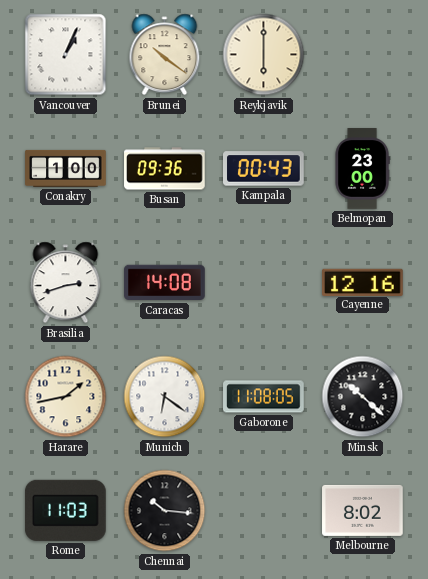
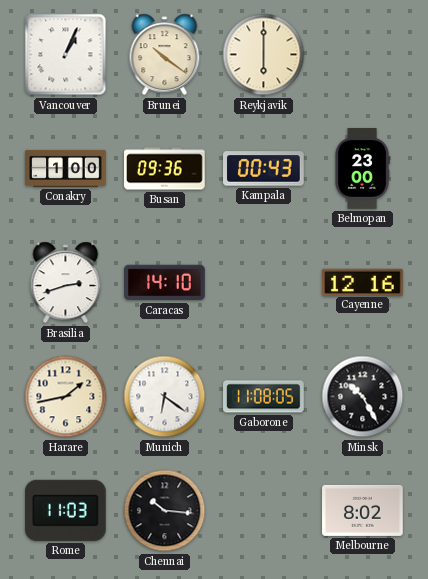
Caracas: 14:08 -> 14:10
Minsk: 10:22 -> 10:25
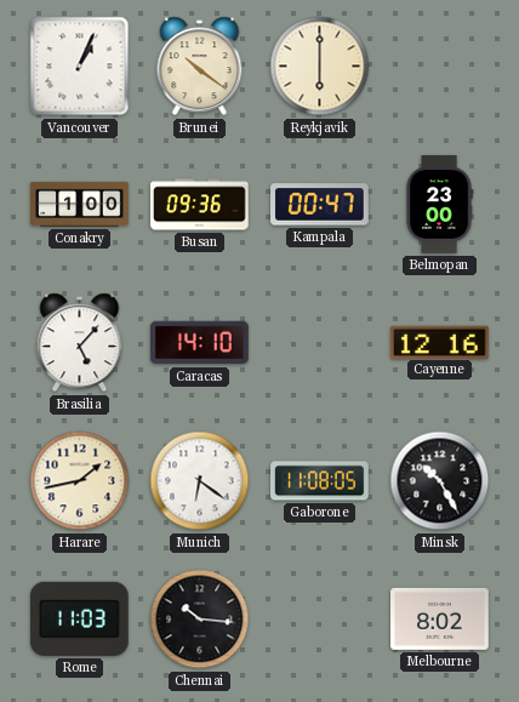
Kampala: 00:43 -> 00:47
Brasilia: 2:42 -> 5:07
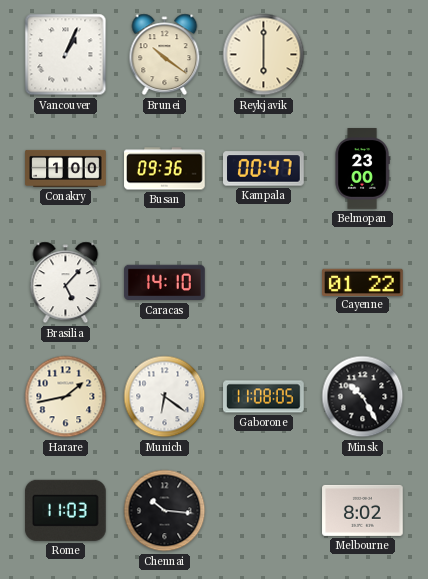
Cayenne: 12:16 -> 01:22
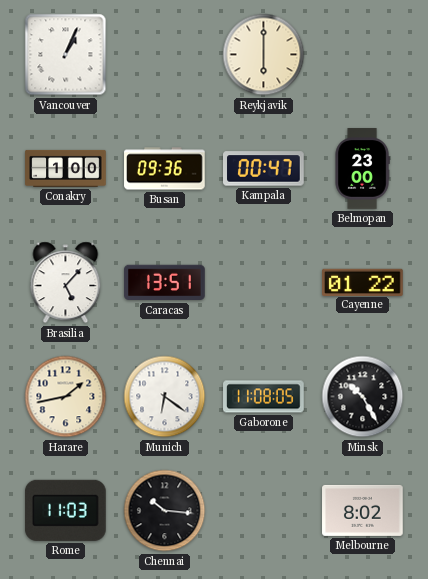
Brunei: 10:21 -> none
Caracas: 14:10 -> 13:51
